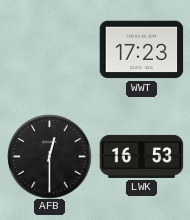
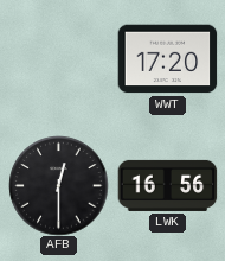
WWT: 17:23 -> 17:20
LWK: 16:53 -> 16:56
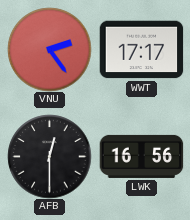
VNU: none -> 2:24
WWT: 17:20 -> 17:17
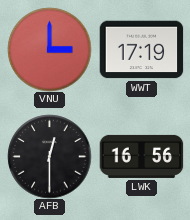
VNU: 2:24 -> 3:00
WWT: 17:17 -> 17:19
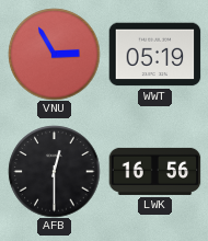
VNU: 3:00 -> 2:55
WWT: 17:19 -> 05:19
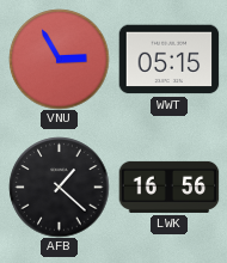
WWT: 05:19 -> 05:15
AFB: 12:30 -> 1:22
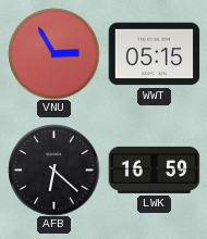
AFB: 1:22 -> 6:22
LWK: 16:56 -> 16:59
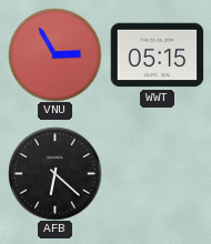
LWK: 16:59 -> none
